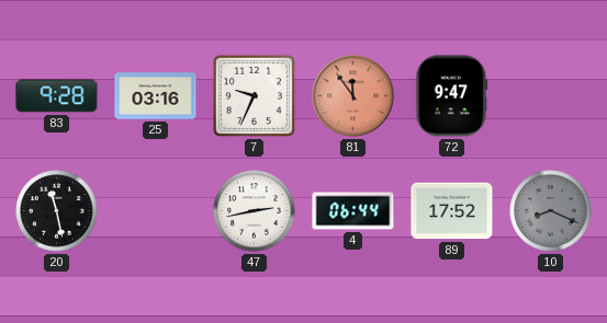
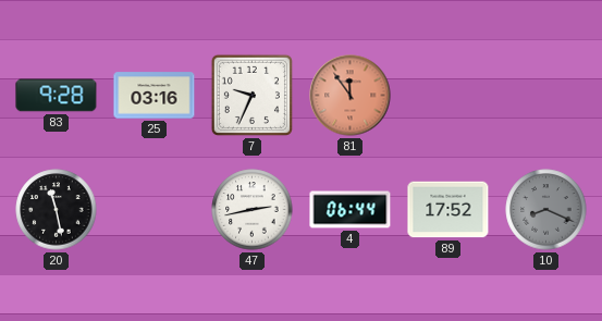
72: 9:47 -> none
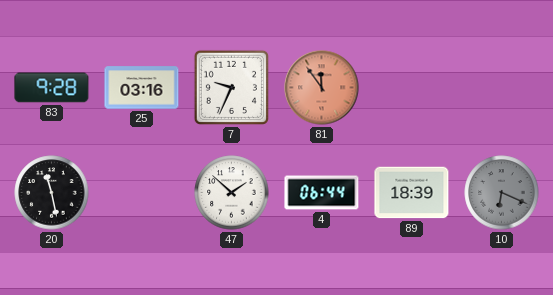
47: 2:43 -> 1:52
89: 17:52 -> 18:39
10: 8:19 -> 6:19
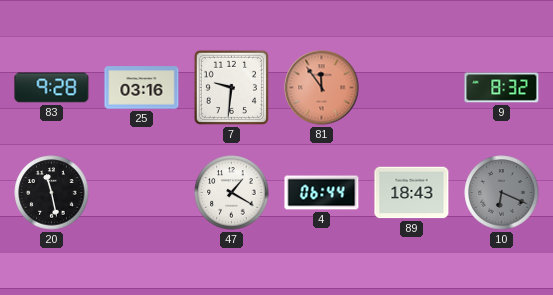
7: 9:34 -> 9:31
9: none -> 8:32
47: 1:52 -> 1:20
89: 18:39 -> 18:43
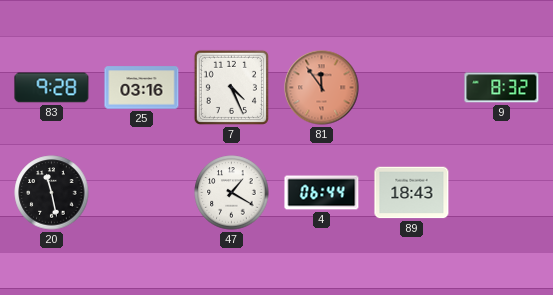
7: 9:31 -> 4:26
10: 6:19 -> none
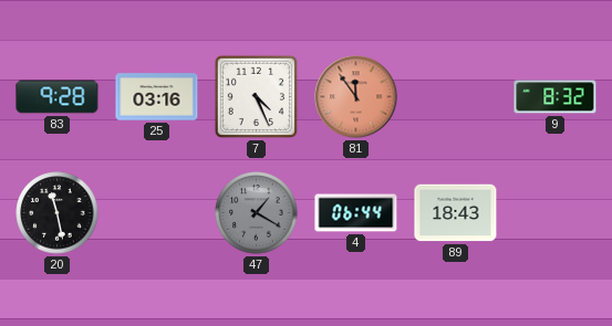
47 dial: white -> grey
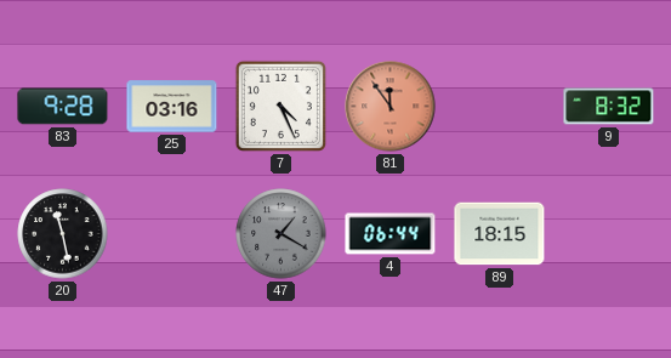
89: 18:43 -> 18:15
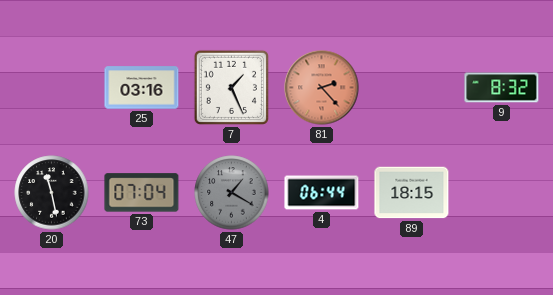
83: 9:28 -> none
7: 4:26 -> 1:26
81: 11:54 -> 2:23
73: none -> 07:04
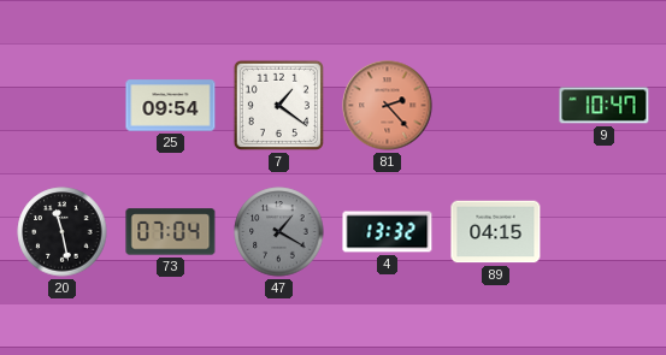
25: 03:16 -> 09:54
7: 1:26 -> 1:21
9: 8:32 -> 10:47
4: 06:44 -> 13:32
89: 18:15 -> 04:15
